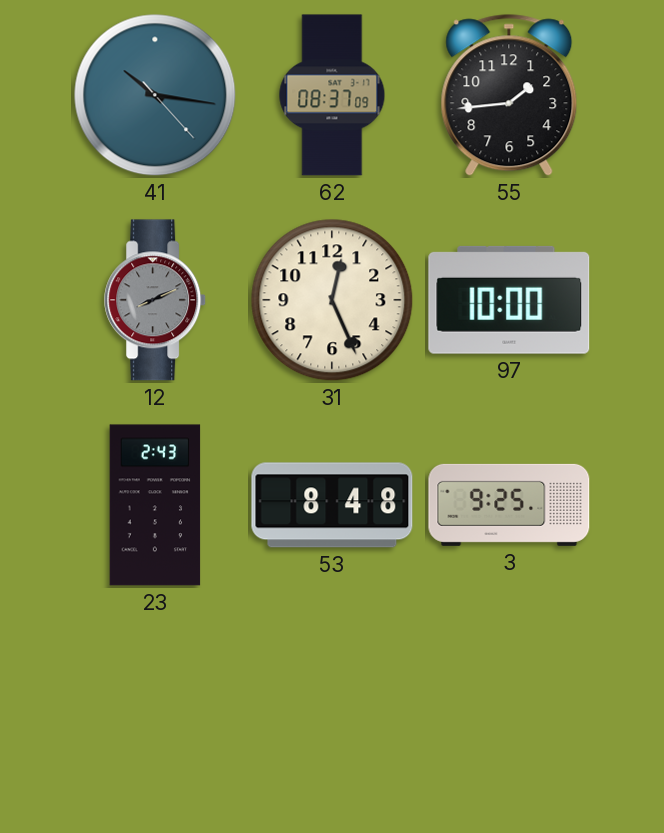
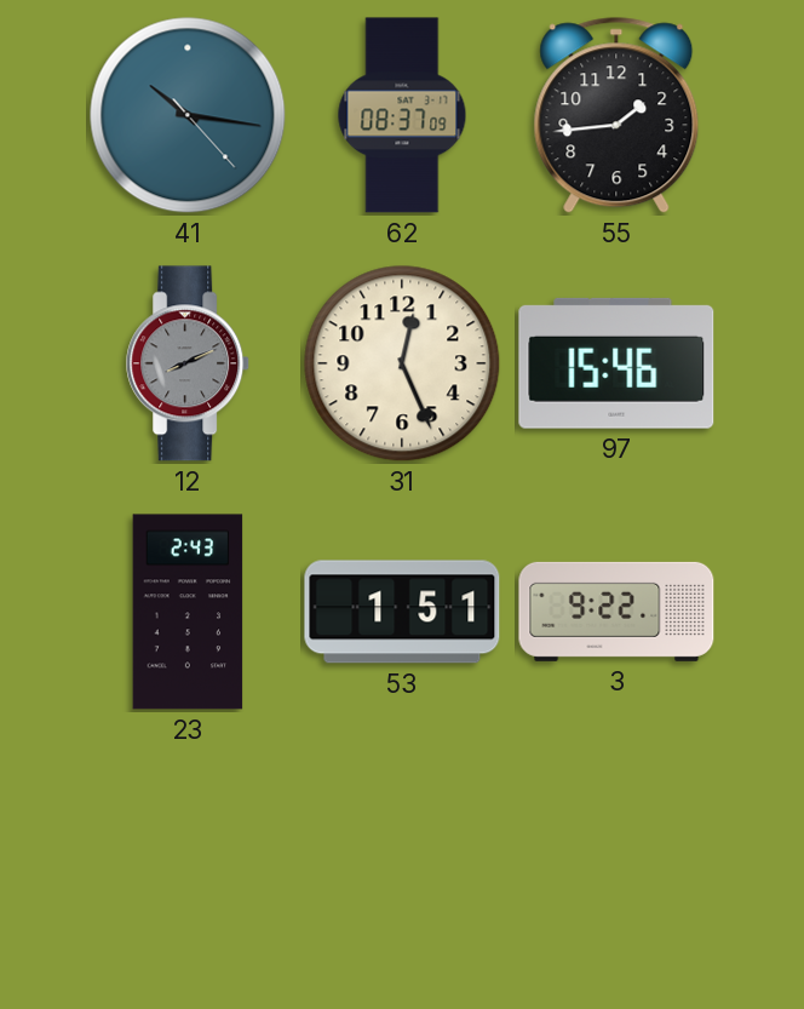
97: 10:00 -> 15:46
53: 8:48 -> 1:51
3: 9:25 -> 9:22
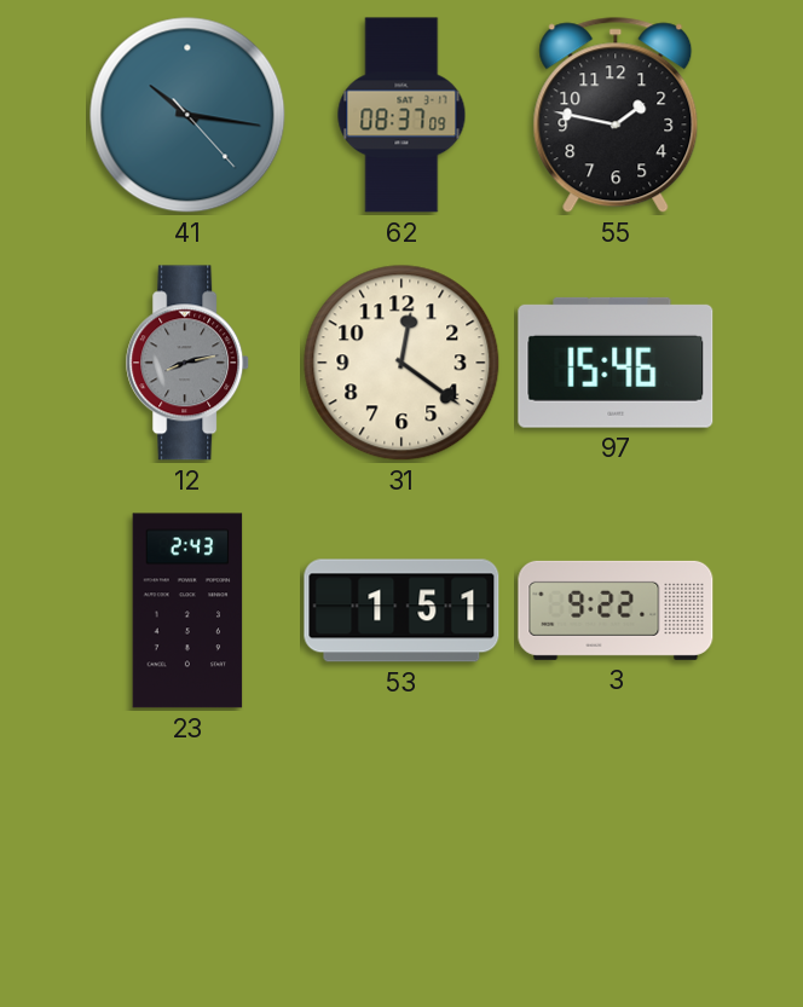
55: 1:44 -> 1:47
12: 8:11 -> 8:13
31: 12:26 -> 12:21
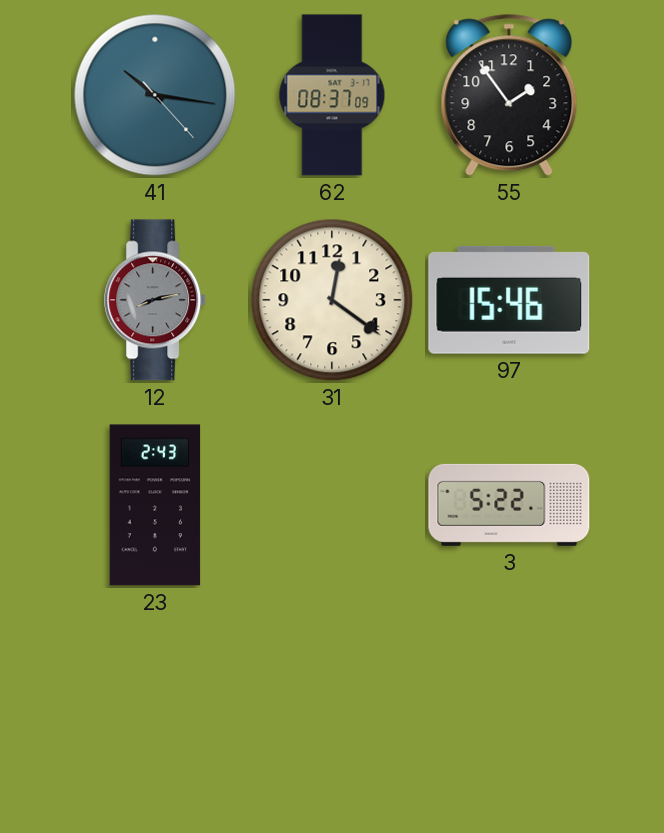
55: 1:47 -> 1:54
53: 1:51 -> none
3: 9:22 -> 5:22
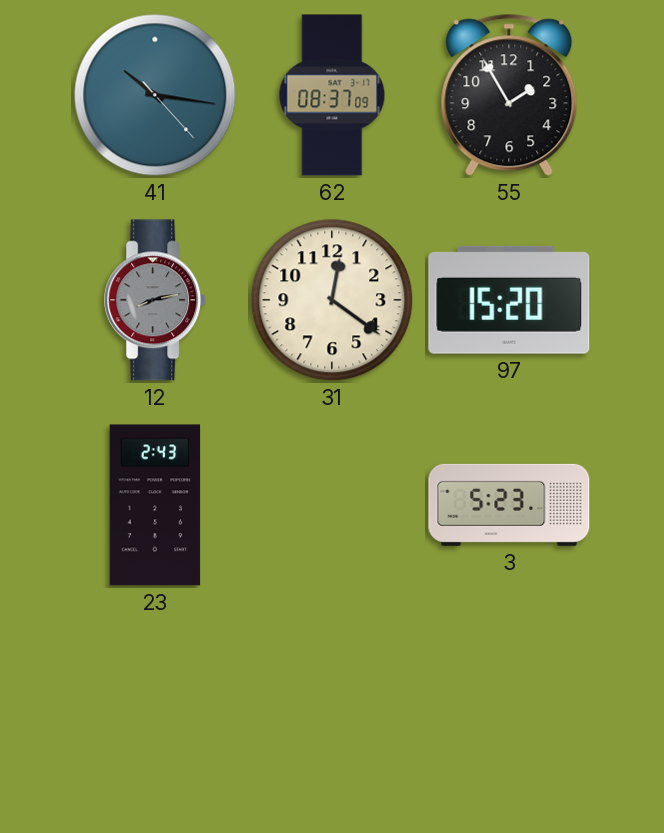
55: 1:54 -> 1:55
97: 15:46 -> 15:20
3: 5:22 -> 5:23
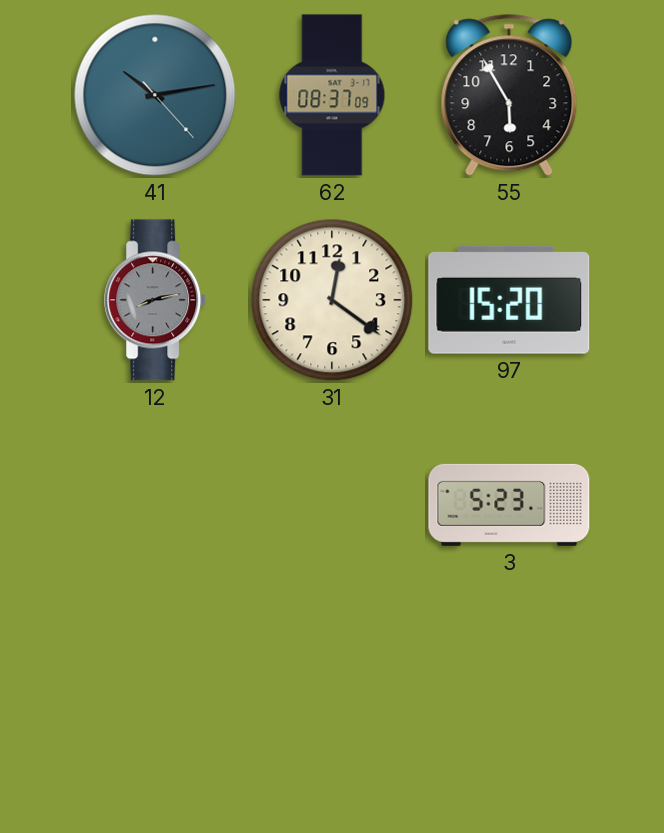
41: 10:16 -> 10:13
55: 1:55 -> 5:55
23: 2:43 -> none
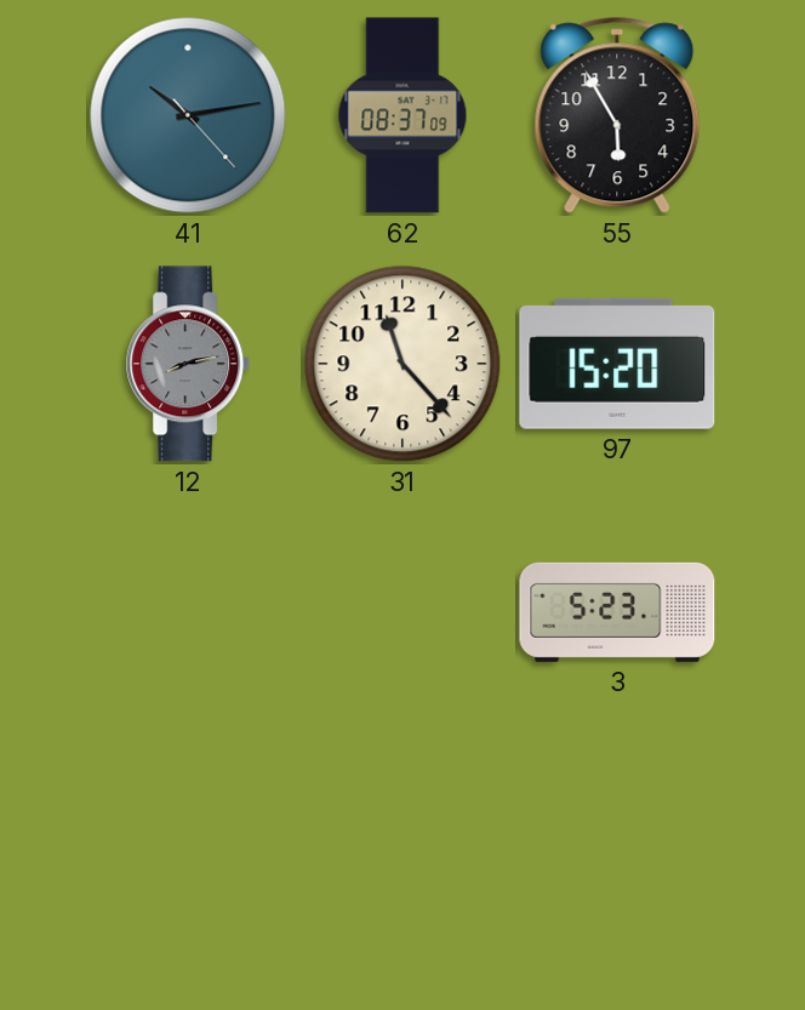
31: 12:21 -> 11:23
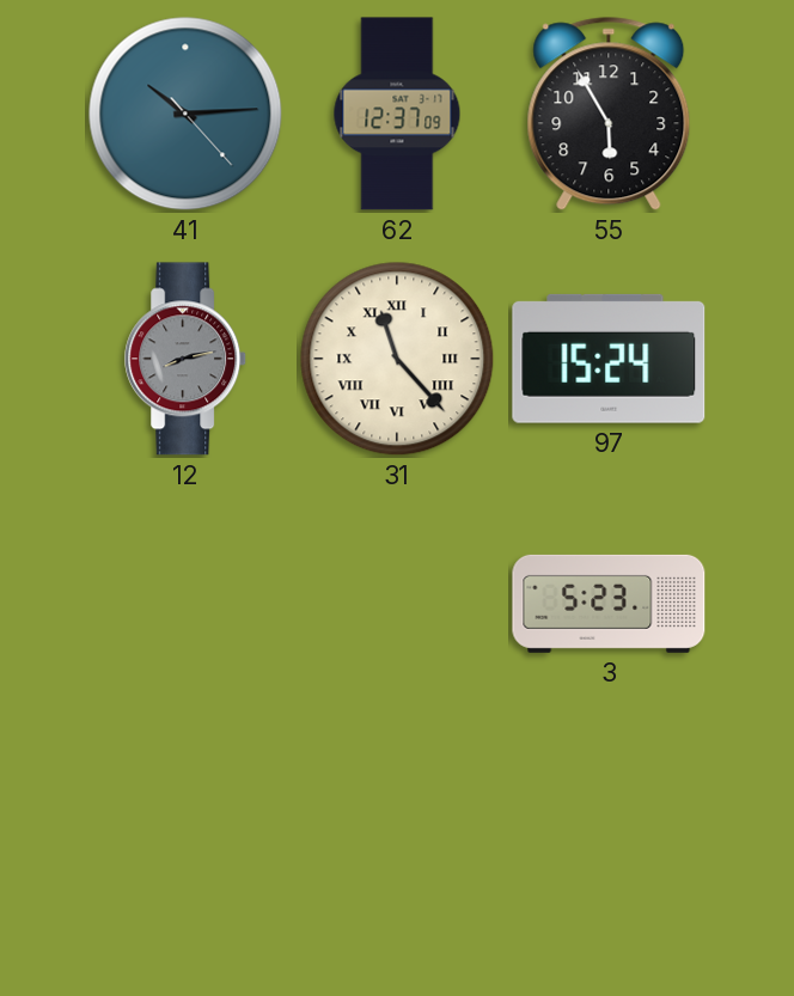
41: 10:13 -> 10:14
62: 08:37 -> 12:37
31 numerals: Arabic -> Roman
97: 15:20 -> 15:24
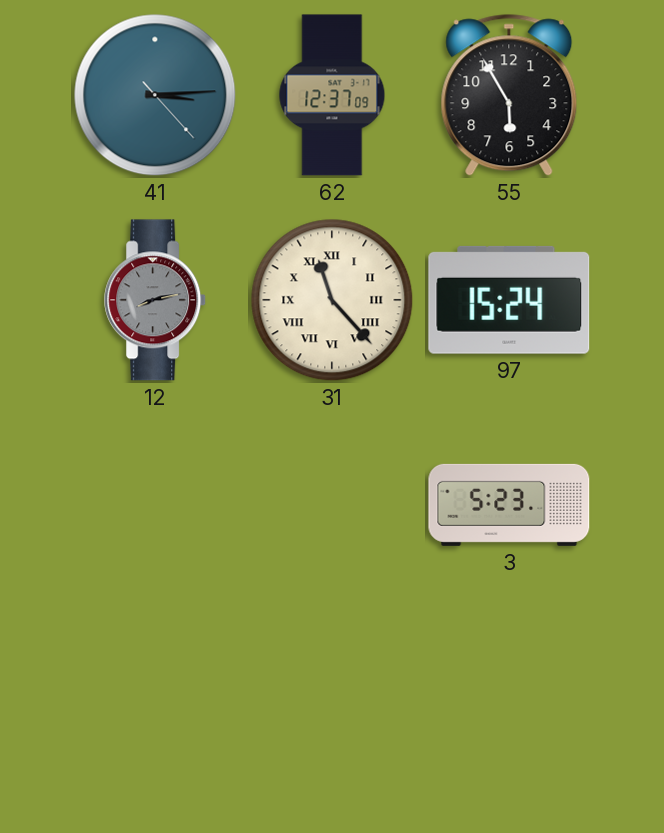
41: 10:14 -> 3:14
